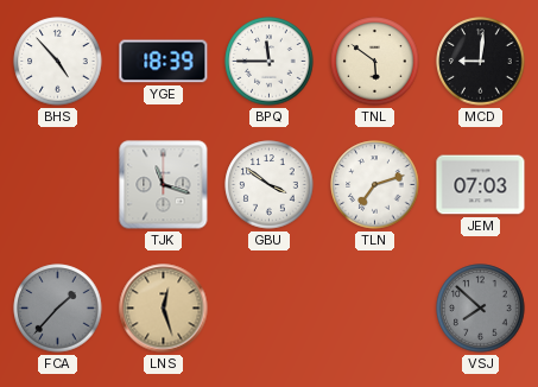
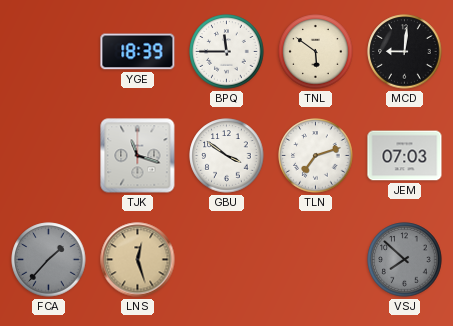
BHS: 4:53 -> none
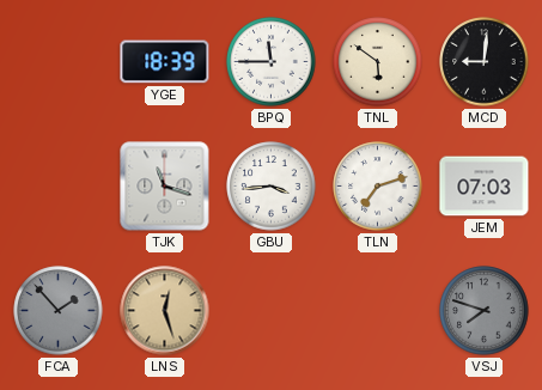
GBU: 3:51 -> 3:44
FCA: 1:37 -> 1:53
VSJ: 7:52 -> 7:48
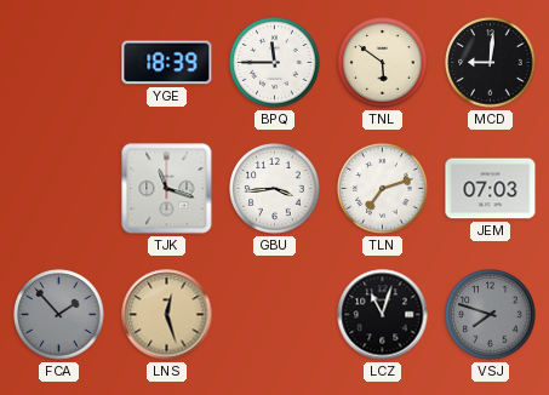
LCZ: none -> 11:03
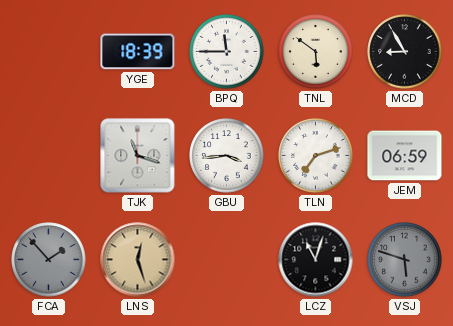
MCD: 9:01 -> 8:55
JEM: 07:03 -> 06:59
VSJ: 7:48 -> 5:48
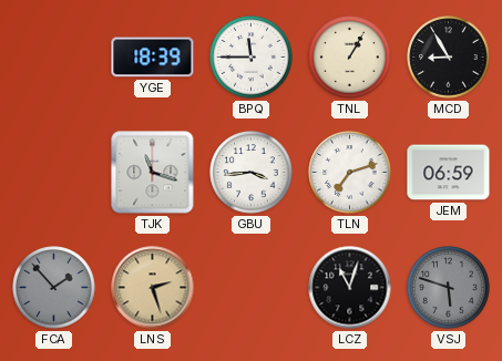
TNL: 5:51 -> 1:05
LNS: 12:27 -> 2:27
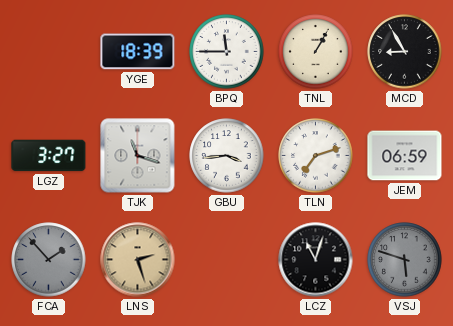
LGZ: none -> 3:27
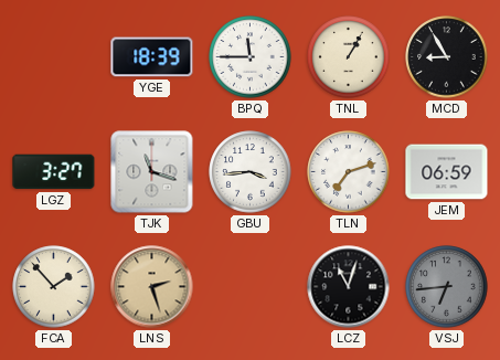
FCA dial: grey -> cream
VSJ: 5:48 -> 6:44
